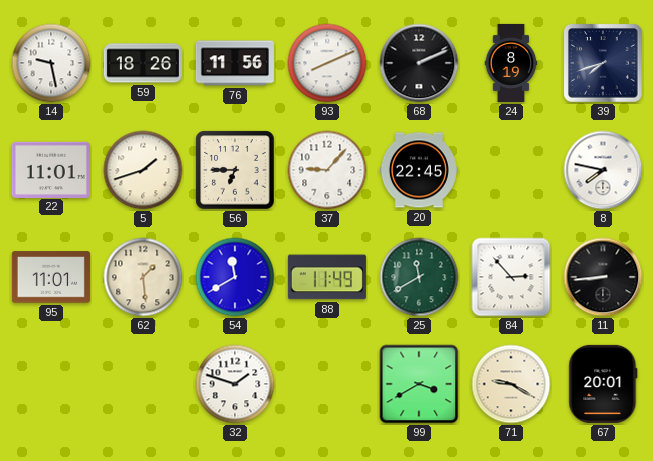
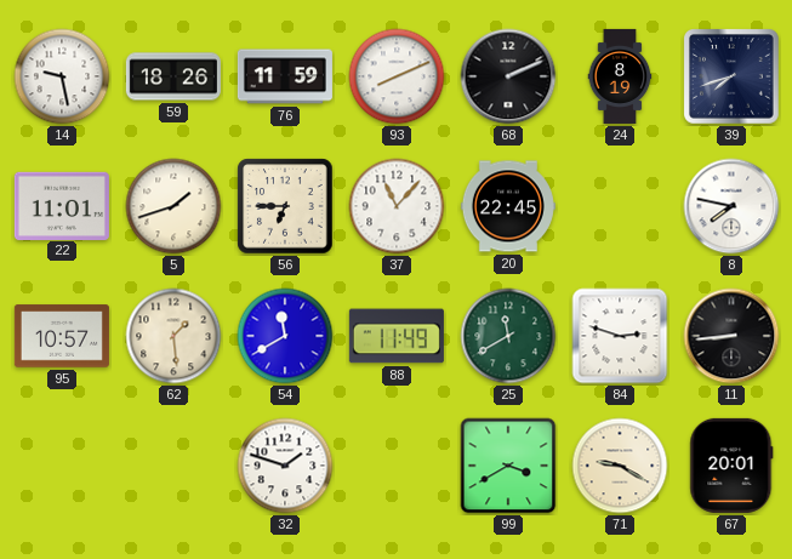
76: 11:56 -> 11:59
37: 9:07 -> 11:07
95: 11:01 -> 10:57
84: 2:53 -> 2:48
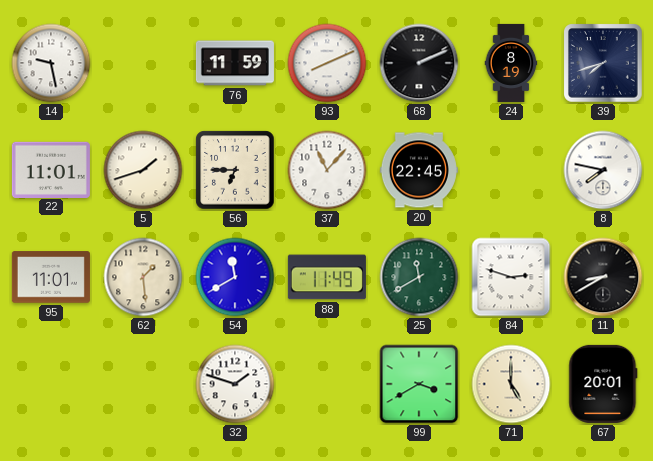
59: 18:26 -> none
95: 10:57 -> 11:01
11: 8:44 -> 8:40
71: 9:20 -> 5:00
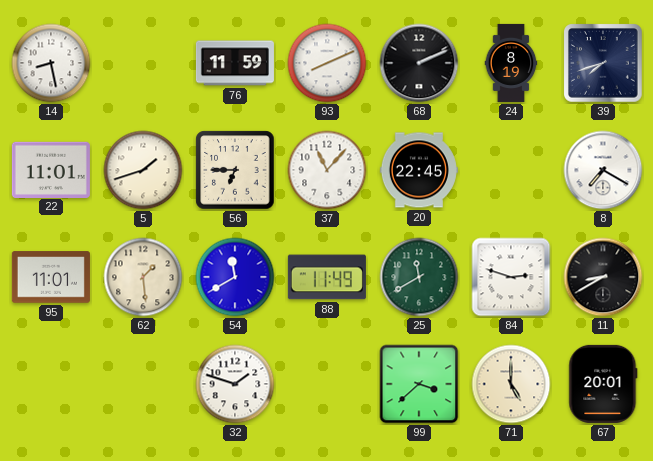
14: 9:28 -> 8:28
8: 7:47 -> 7:20
99: 3:40 -> 3:38
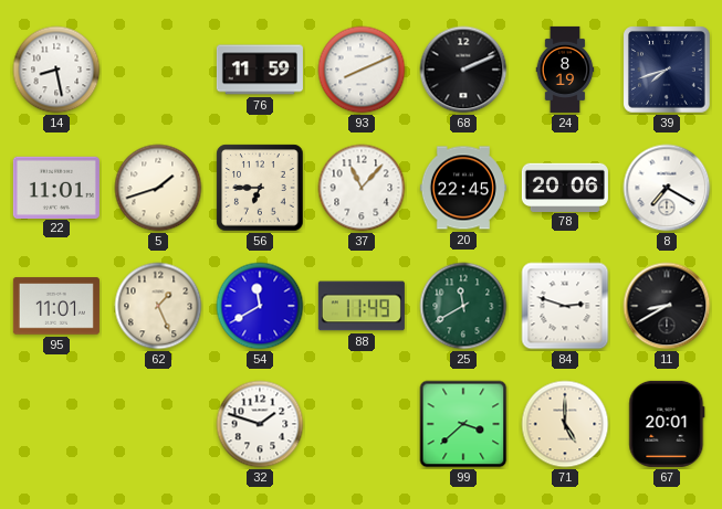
78: none -> 20:06
62: 1:29 -> 1:26
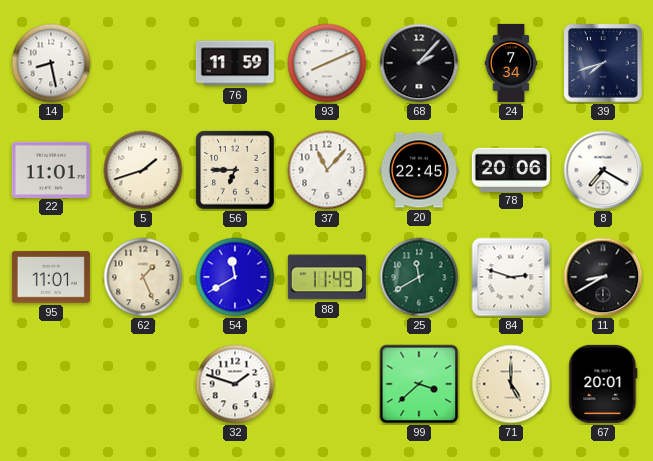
68: 2:11 -> 2:07
24: 8:19 -> 7:34
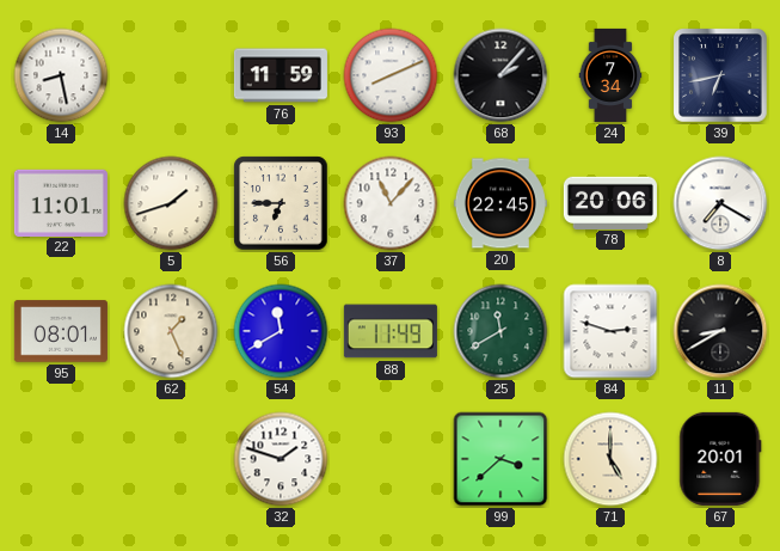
39: 7:42 -> 6:43
95: 11:01 -> 08:01
